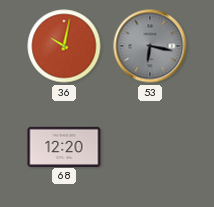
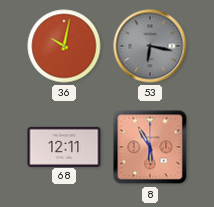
68: 12:20 -> 12:11
8: none -> 5:55
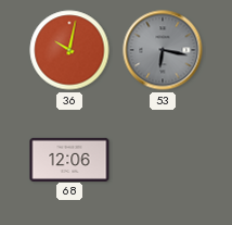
68: 12:11 -> 12:06
8: 5:55 -> none
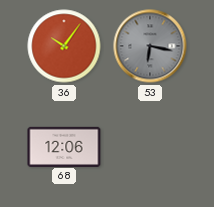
36: 10:02 -> 10:06
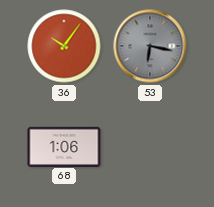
68: 12:06 -> 1:06
